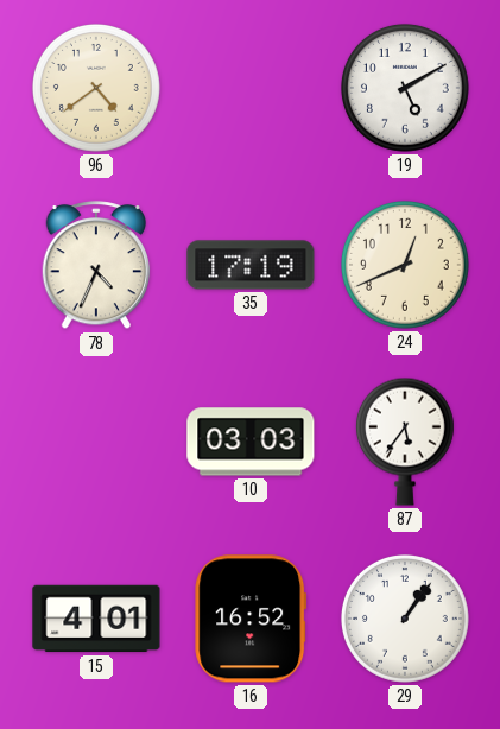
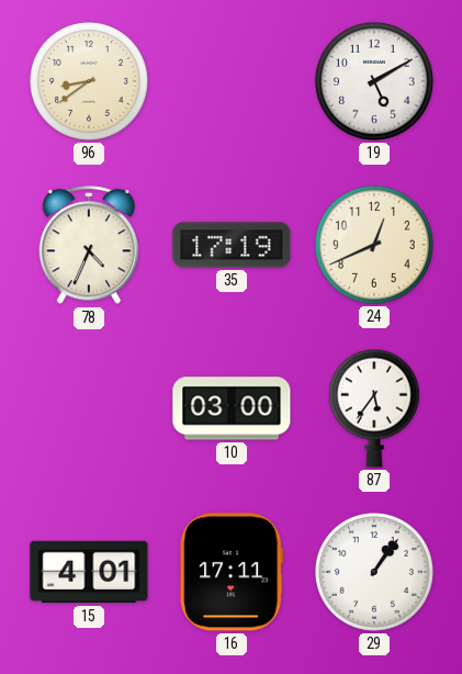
96: 4:39 -> 8:39
10: 03:03 -> 03:00
16: 16:52 -> 17:11
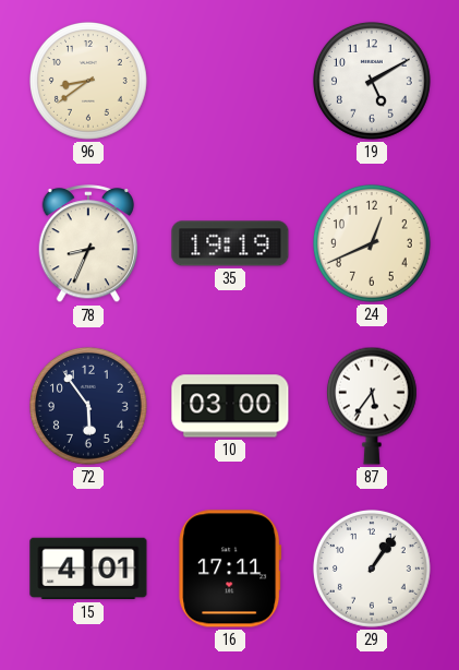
78: 4:34 -> 8:34
35: 17:19 -> 19:19
72: none -> 5:54
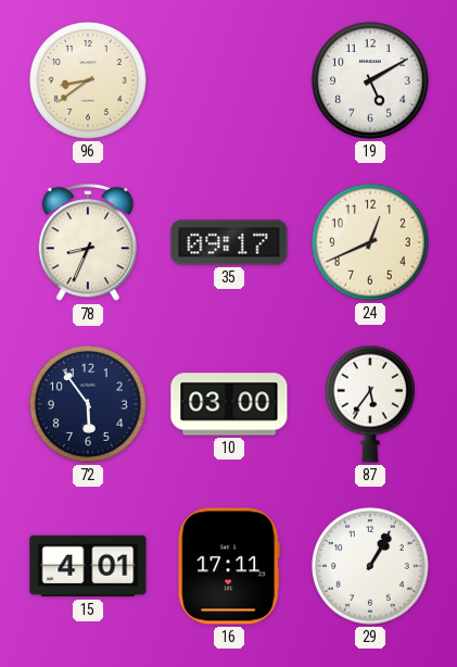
35: 19:19 -> 09:17
29: 1:06 -> 1:05
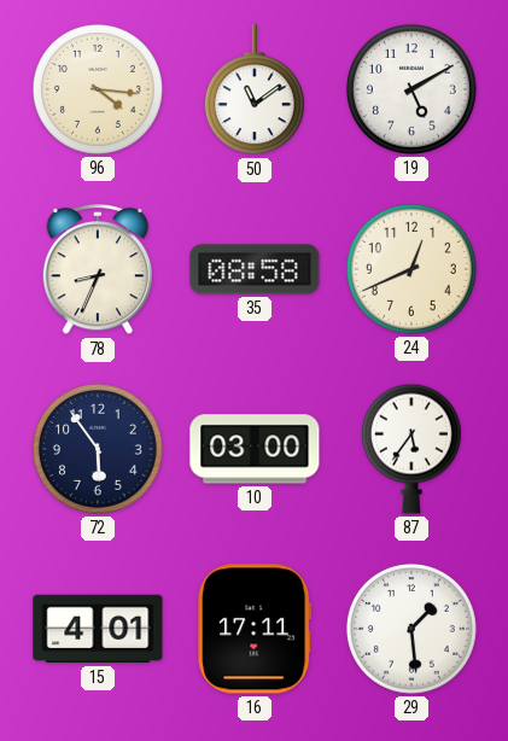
96: 8:39 -> 4:16
50: none -> 11:09
35: 09:17 -> 08:58
29: 1:05 -> 1:29
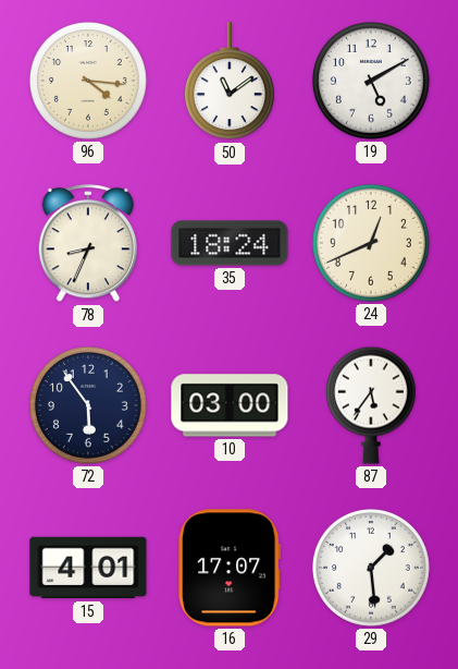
35: 08:58 -> 18:24
16: 17:11 -> 17:07
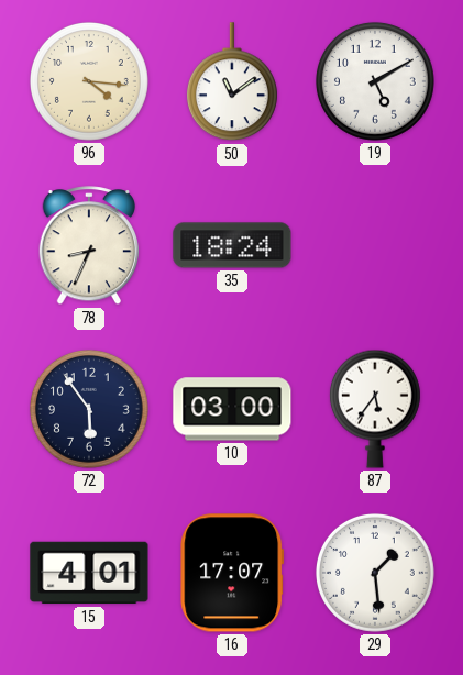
24: 12:41 -> none
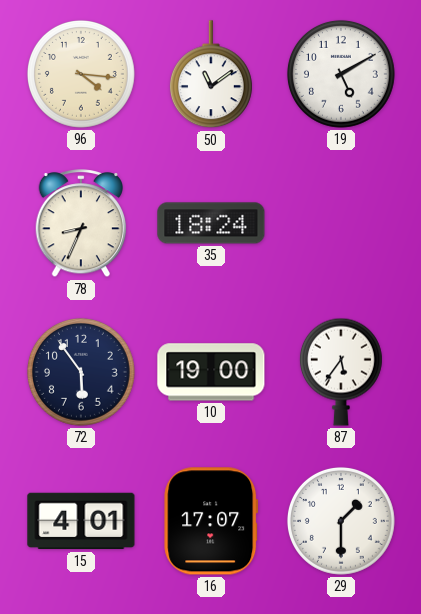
10: 03:00 -> 19:00
29: 1:29 -> 1:30
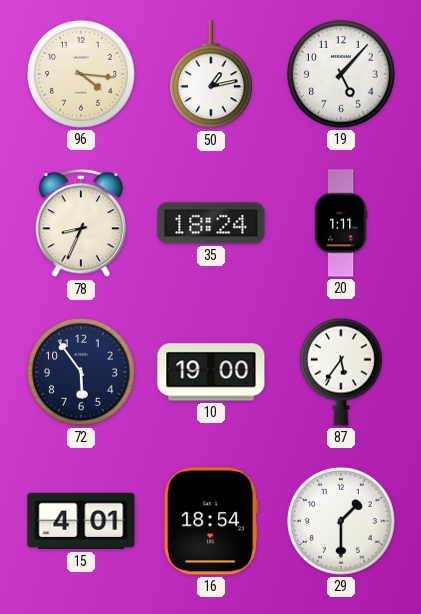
50: 11:09 -> 1:13
19: 5:10 -> 5:07
20: none -> 1:11
16: 17:07 -> 18:54
